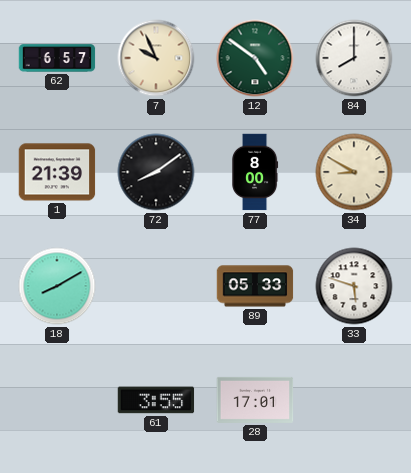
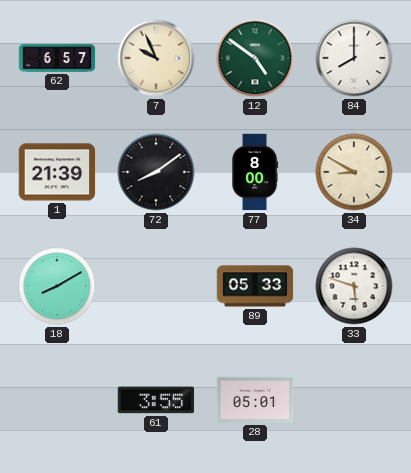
28: 17:01 -> 05:01
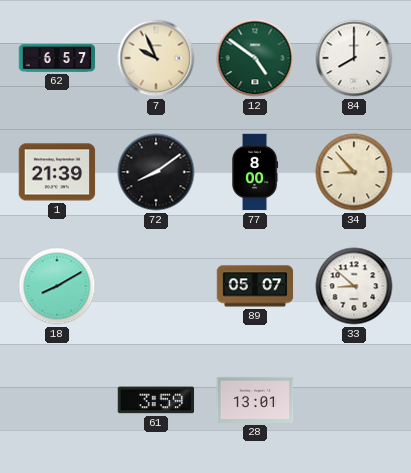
34: 8:50 -> 8:53
89: 05:33 -> 05:07
33: 5:48 -> 8:52
61: 3:55 -> 3:59
28: 05:01 -> 13:01
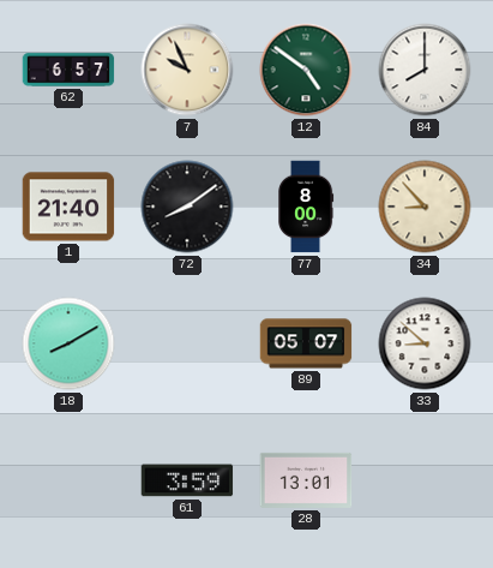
1: 21:39 -> 21:40
